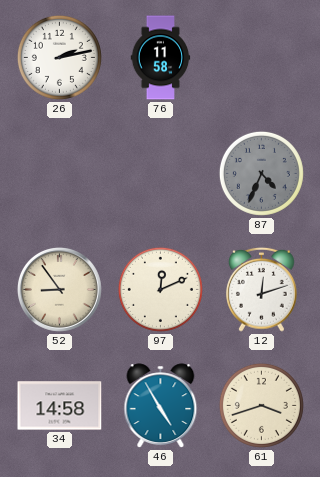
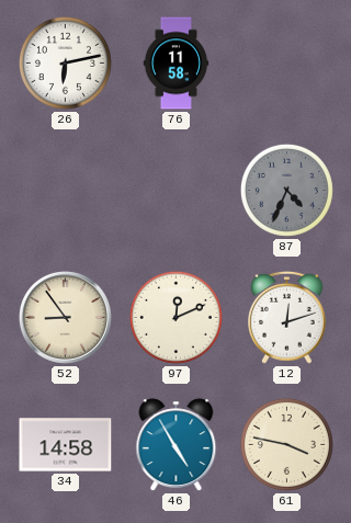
26: 2:13 -> 6:13
61: 3:42 -> 3:47
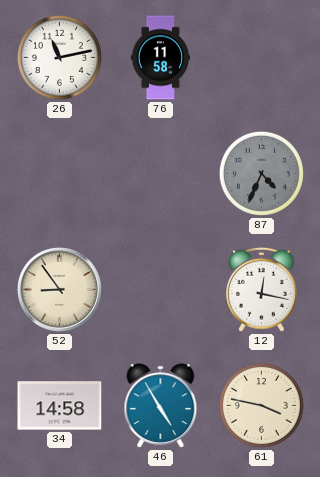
26: 6:13 -> 11:13
97: 12:11 -> none
12: 12:12 -> 12:17
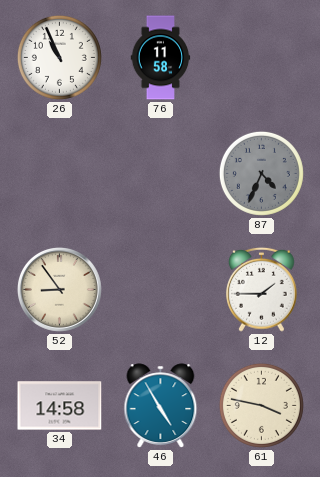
26: 11:13 -> 10:56
12: 12:17 -> 1:45
